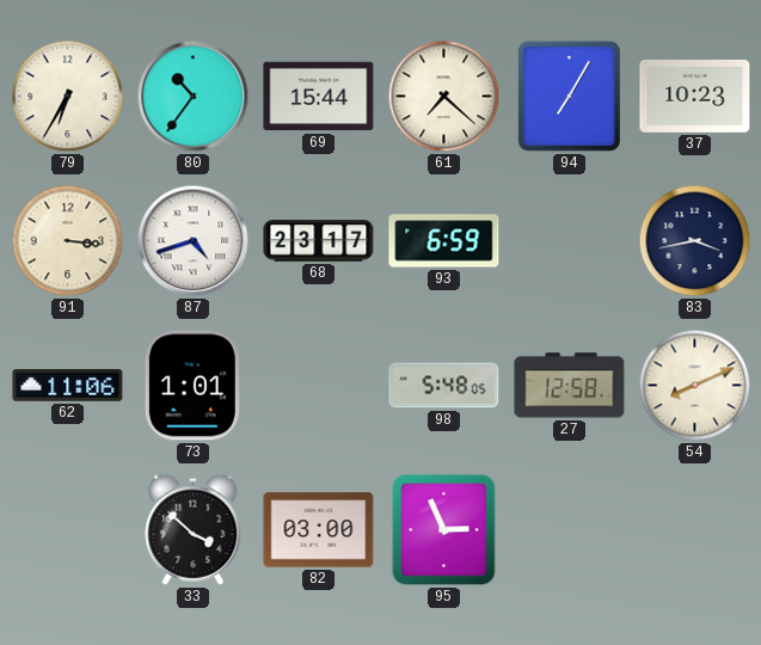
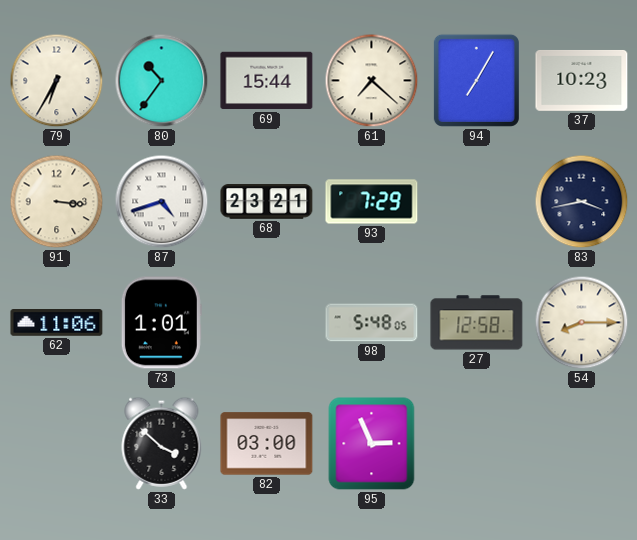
68: 23:17 -> 23:21
93: 6:59 -> 7:29
54: 8:11 -> 8:15
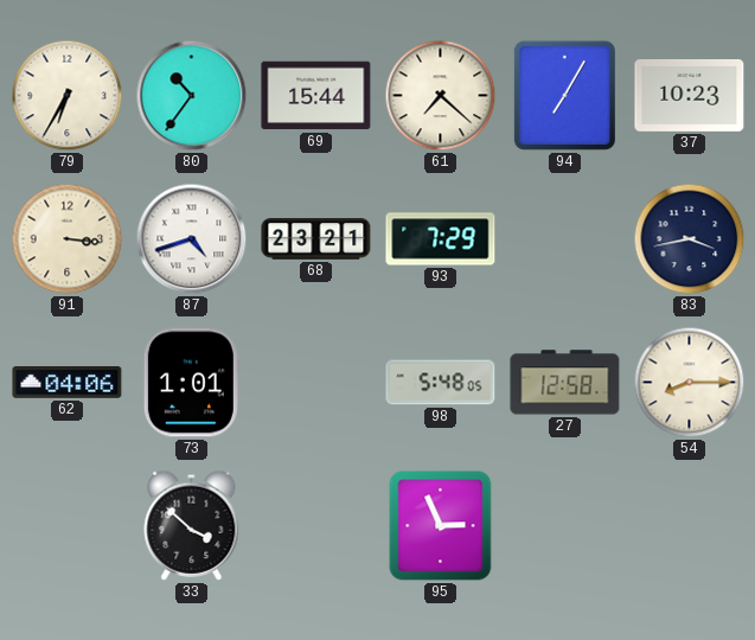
62: 11:06 -> 04:06
82: 03:00 -> none
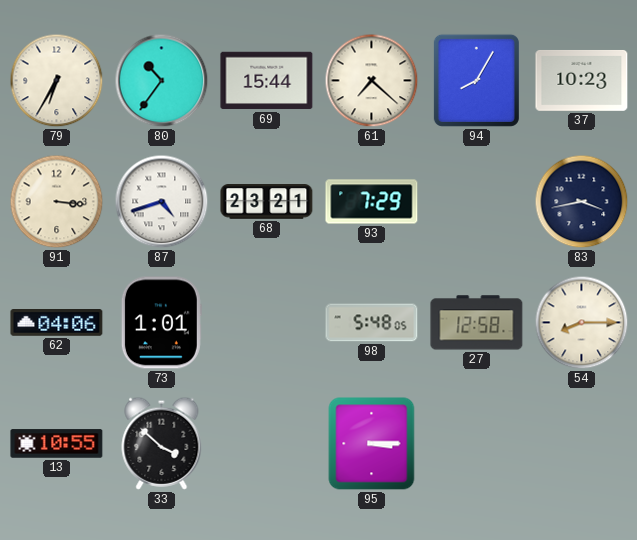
94: 7:05 -> 8:05
13: none -> 10:55
95: 2:56 -> 3:15
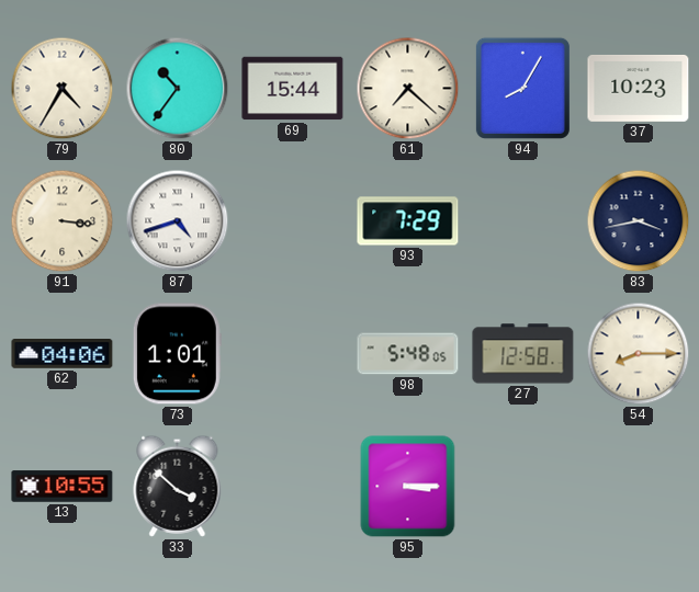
79: 6:35 -> 4:35
68: 23:21 -> none
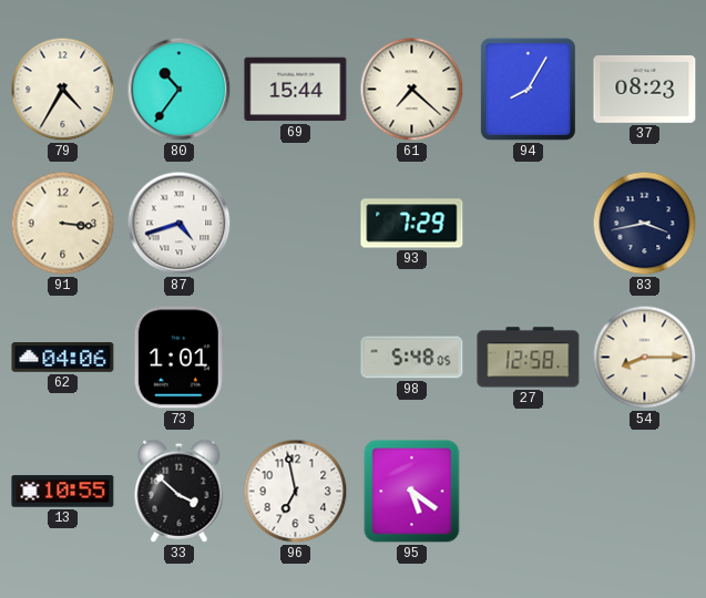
37: 10:23 -> 08:23
96: none -> 6:58
95: 3:15 -> 5:21
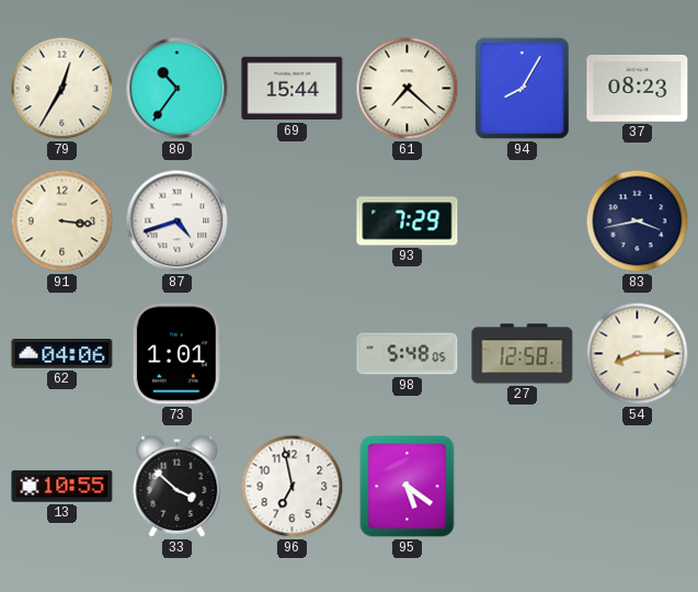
79: 4:35 -> 12:35
